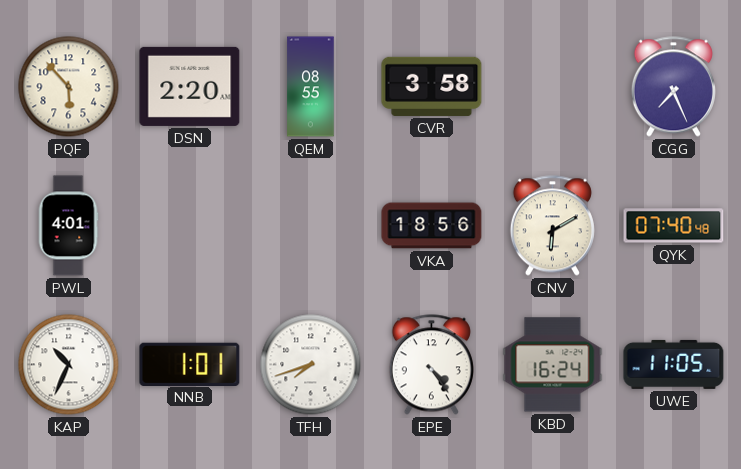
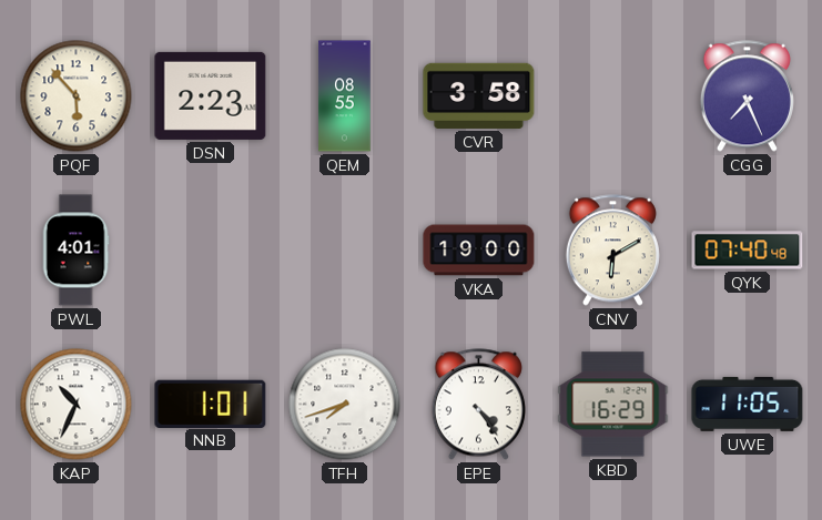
DSN: 2:20 -> 2:23
VKA: 18:56 -> 19:00
KBD: 16:24 -> 16:29
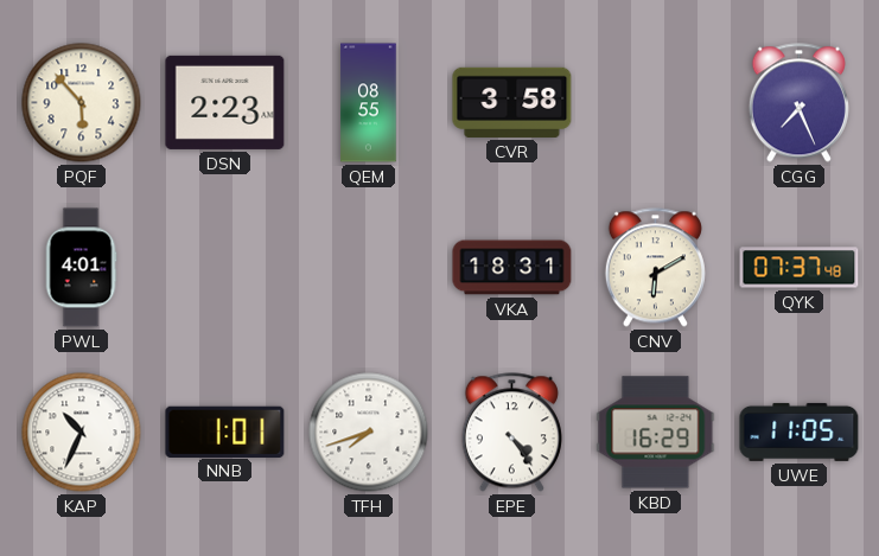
VKA: 19:00 -> 18:31
QYK: 07:40 -> 07:37
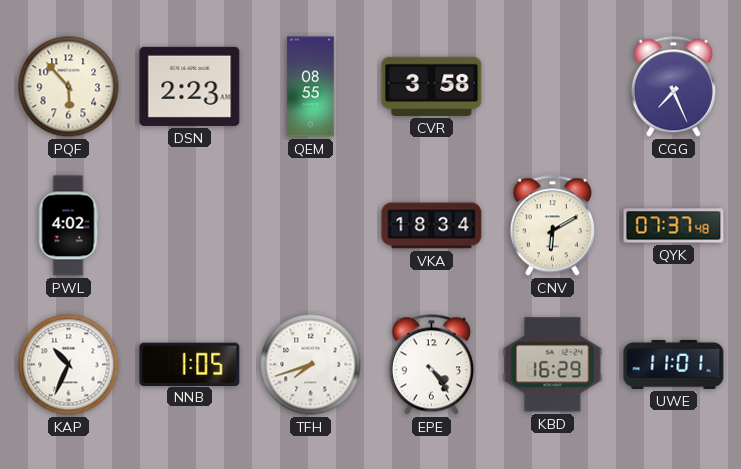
PWL: 4:01 -> 4:02
VKA: 18:31 -> 18:34
NNB: 1:01 -> 1:05
UWE: 11:05 -> 11:01
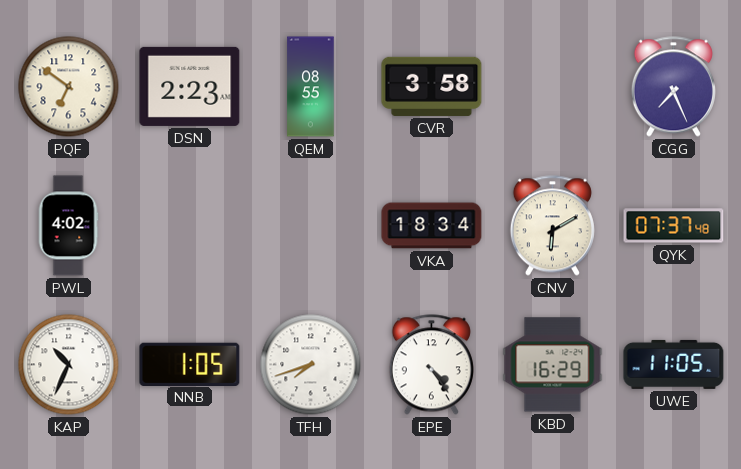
PQF: 5:53 -> 6:51
UWE: 11:01 -> 11:05
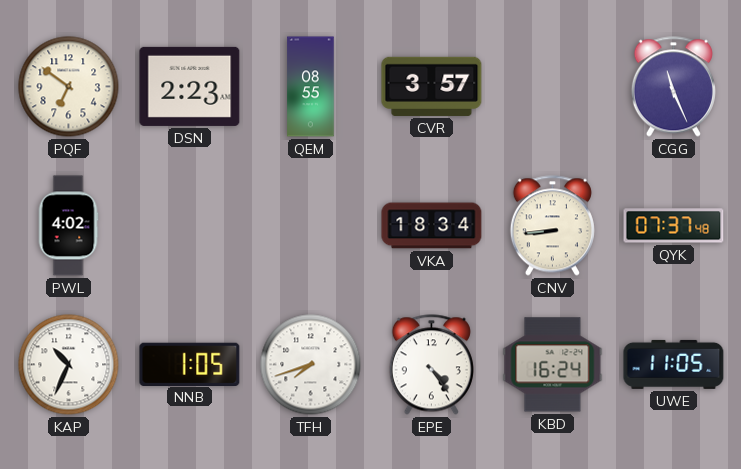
CVR: 3:58 -> 3:57
CGG: 7:26 -> 11:26
CNV: 6:10 -> 8:44
KBD: 16:29 -> 16:24
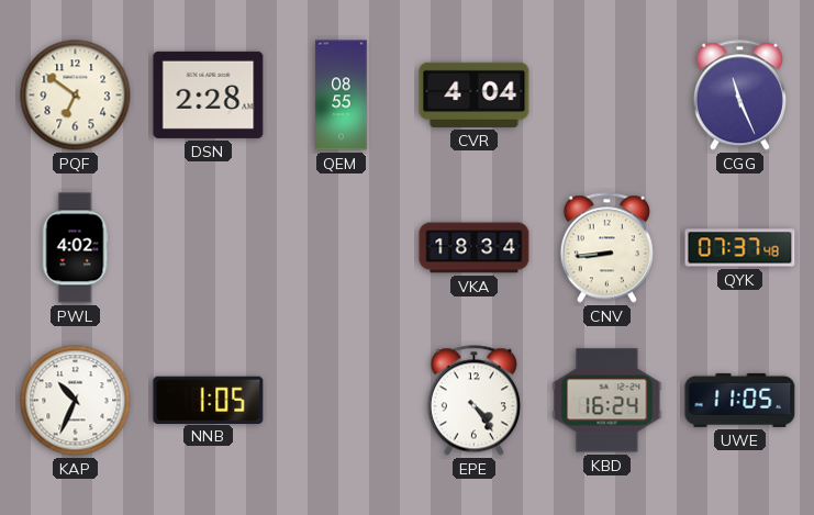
DSN: 2:23 -> 2:28
CVR: 3:57 -> 4:04
TFH: 7:42 -> none
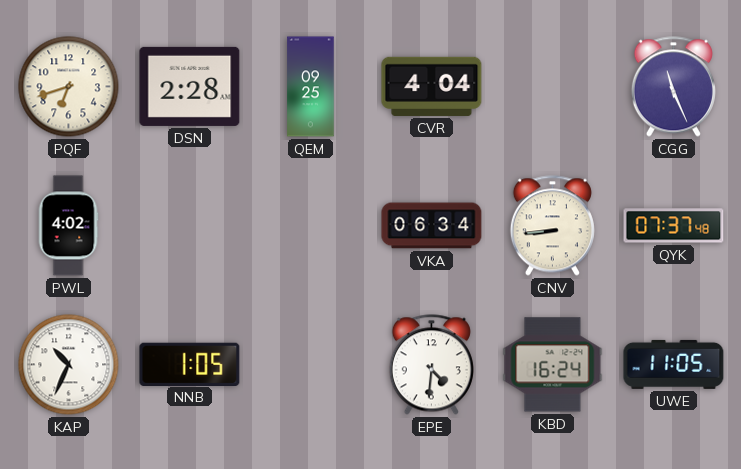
PQF: 6:51 -> 6:42
QEM: 08:55 -> 09:25
VKA: 18:34 -> 06:34
EPE: 4:24 -> 4:31
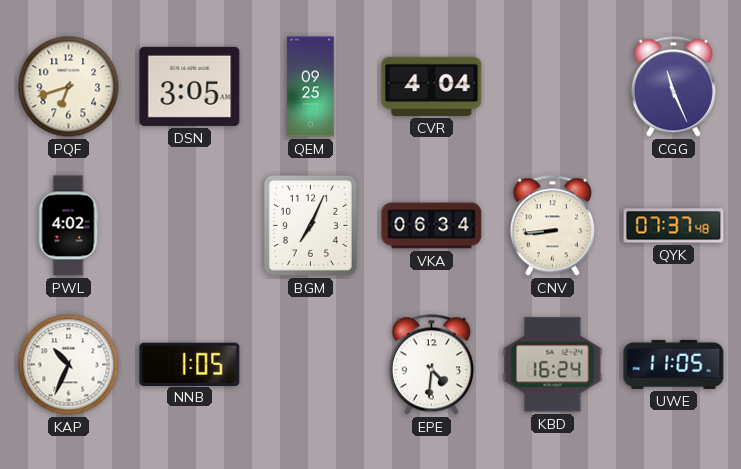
DSN: 2:28 -> 3:05
BGM: none -> 7:04
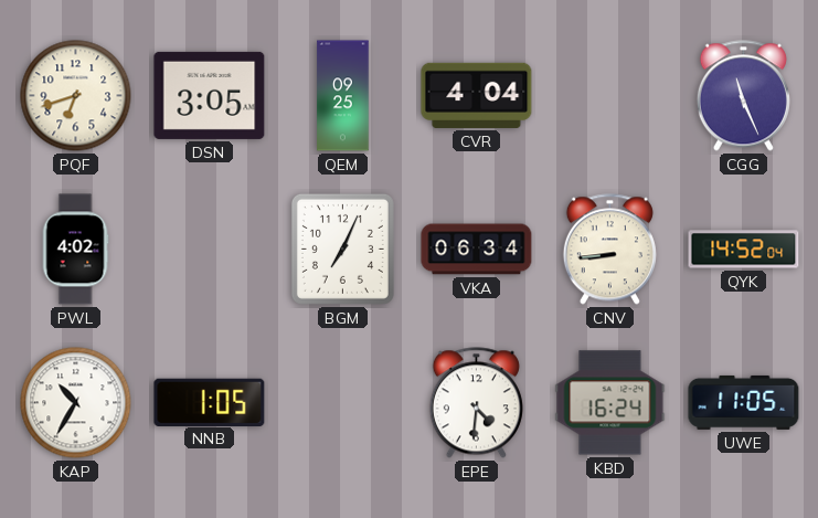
QYK: 07:37 -> 14:52
KAP: 10:34 -> 10:35
